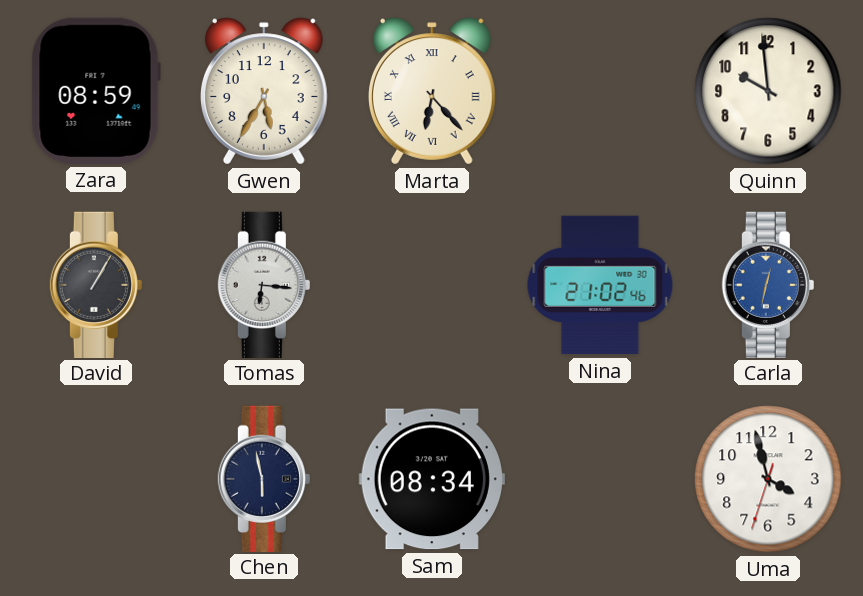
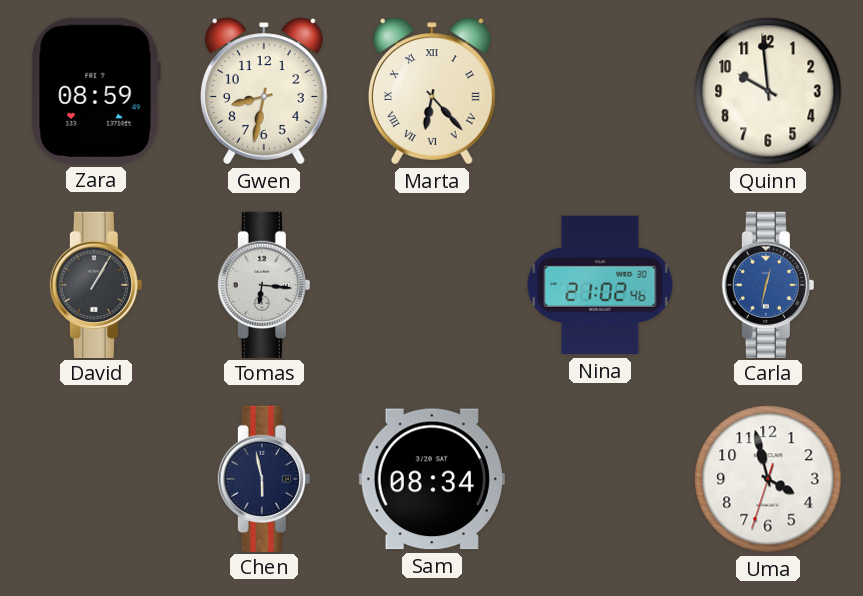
Gwen: 5:35 -> 8:32
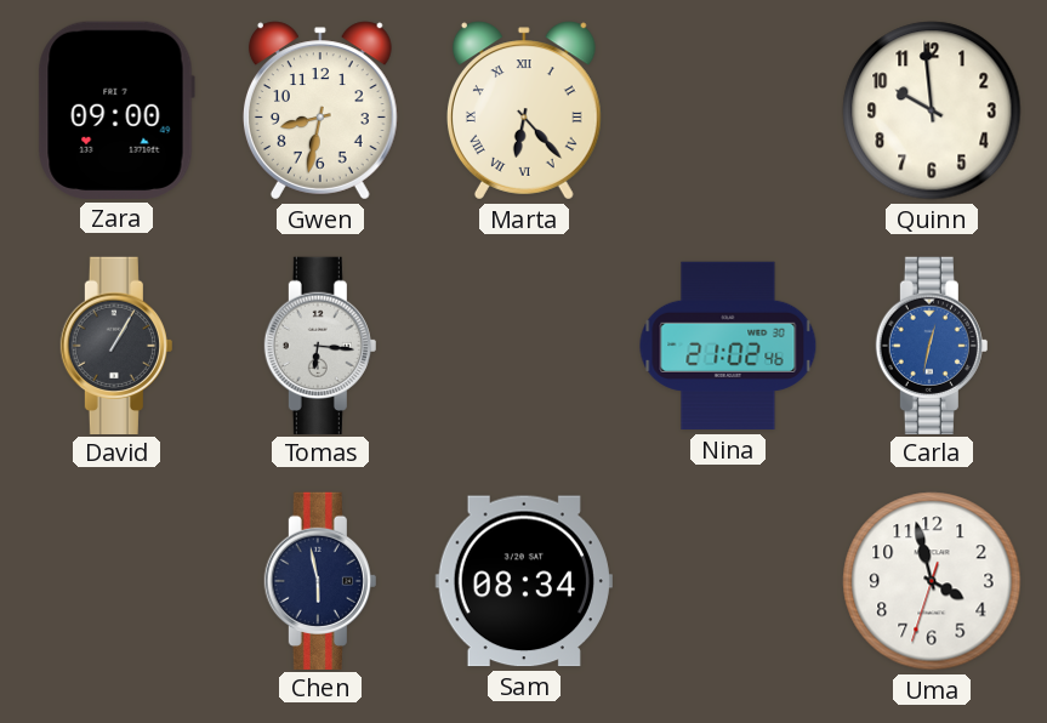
Zara: 08:59 -> 09:00
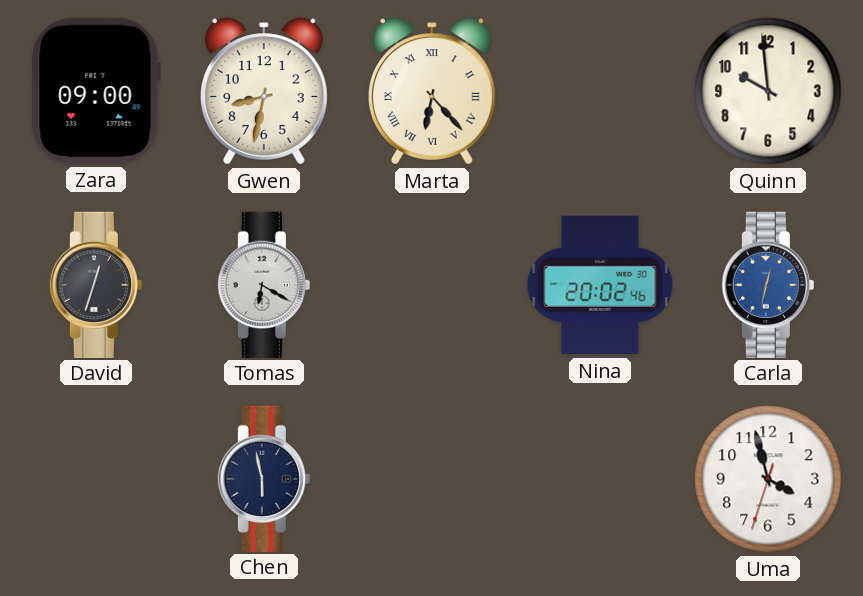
David: 1:05 -> 12:33
Tomas: 6:16 -> 6:20
Nina: 21:02 -> 20:02
Sam: 08:34 -> none
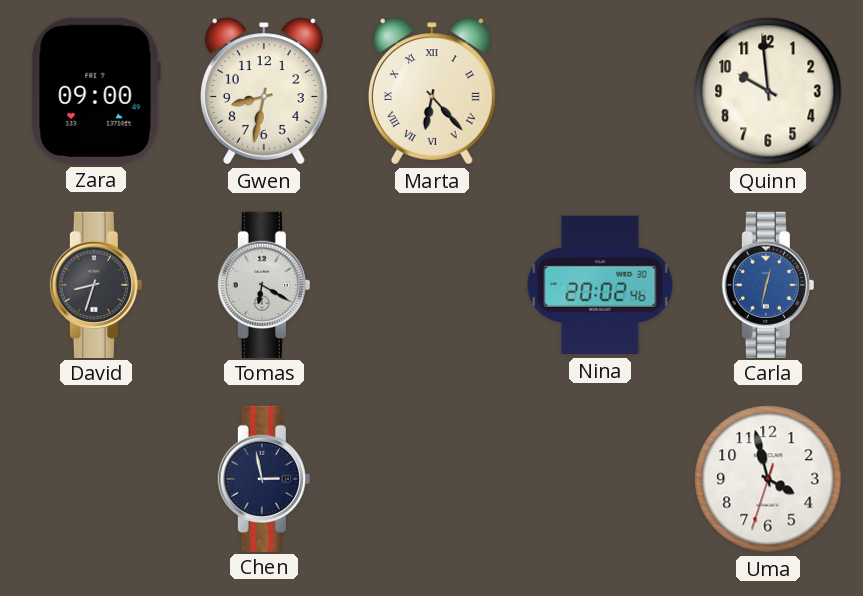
David: 12:33 -> 8:33
Chen: 5:58 -> 2:58
